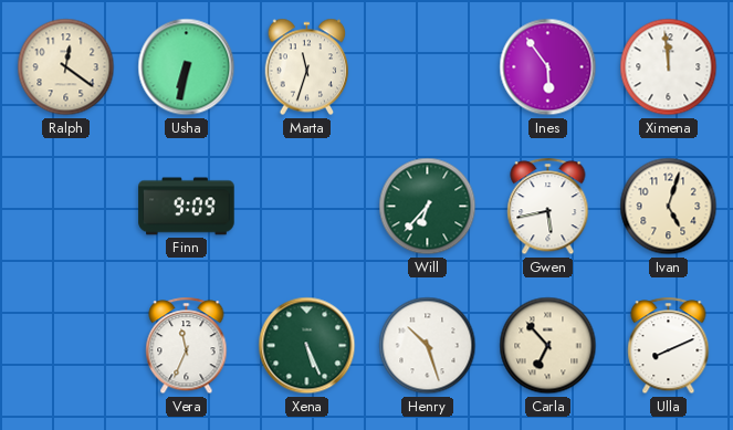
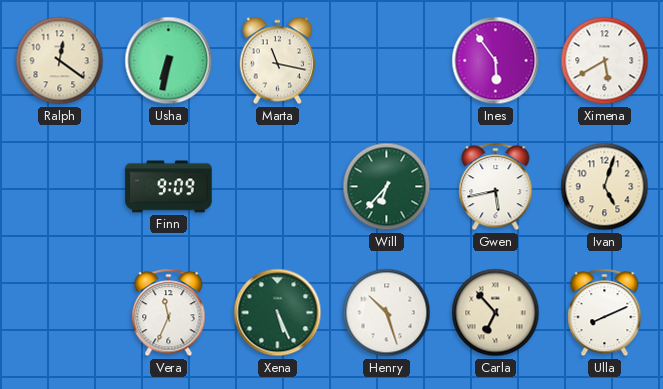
Marta: 11:33 -> 11:17
Ximena: 11:59 -> 5:40
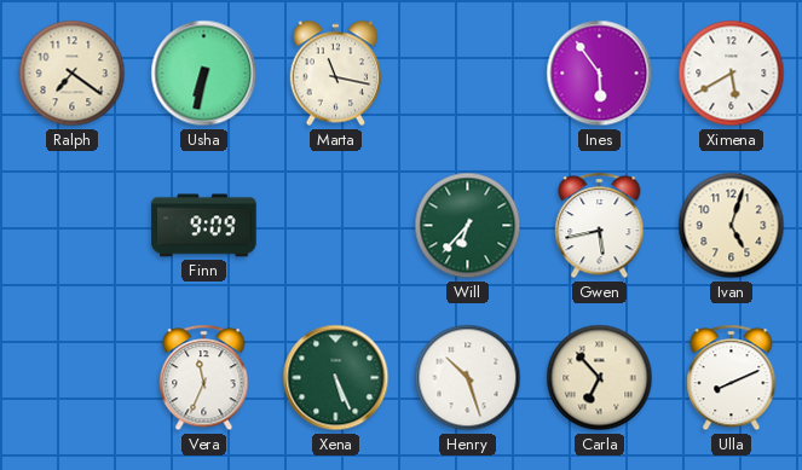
Ralph: 12:21 -> 7:21
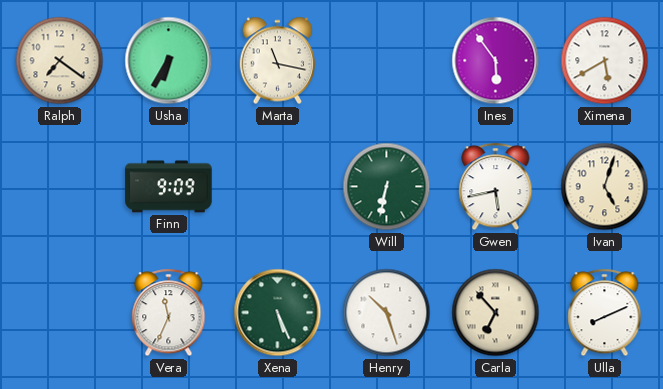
Usha: 6:32 -> 6:35
Will: 6:37 -> 6:32
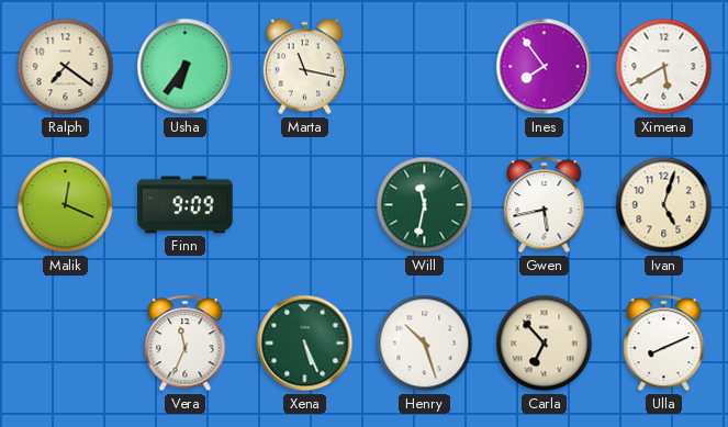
Usha: 6:35 -> 6:36
Ines: 5:54 -> 7:54
Malik: none -> 12:19
Will: 6:32 -> 11:32
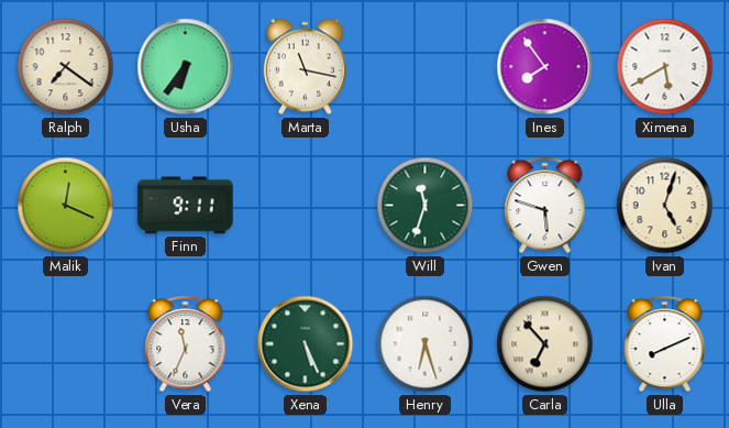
Finn: 9:09 -> 9:11
Will: 11:32 -> 11:33
Gwen: 5:43 -> 5:48
Henry: 10:27 -> 6:27
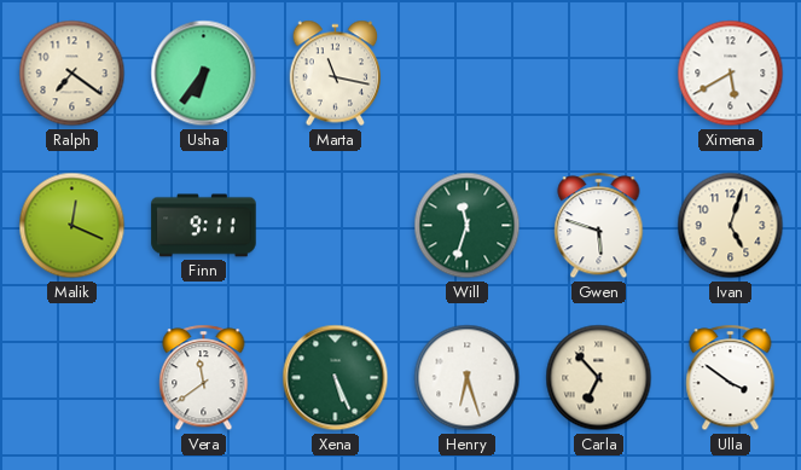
Ines: 7:54 -> none
Vera: 11:34 -> 11:39
Ulla: 8:11 -> 3:51
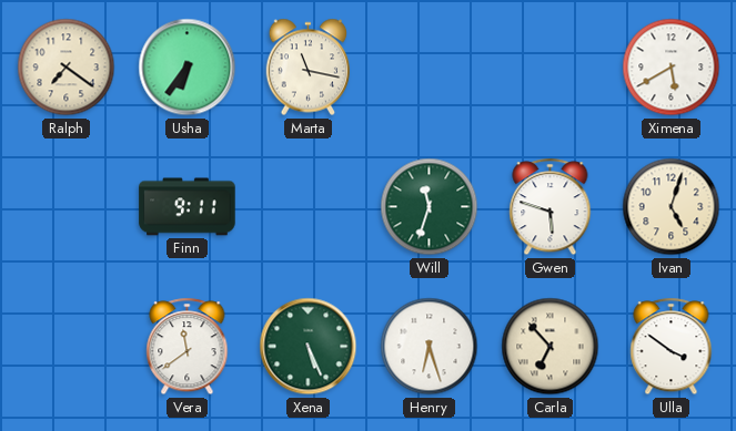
Malik: 12:19 -> none
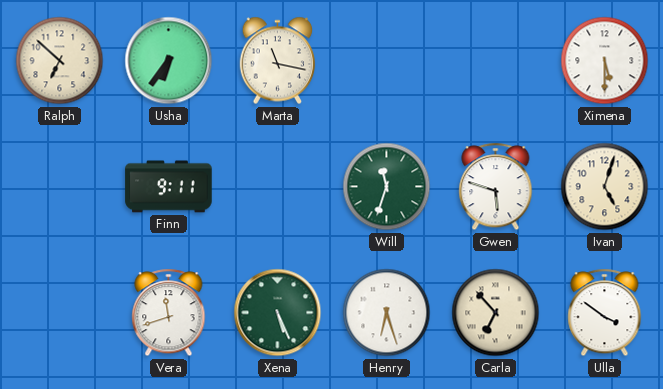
Ralph: 7:21 -> 6:52
Ximena: 5:40 -> 5:30
Vera: 11:39 -> 11:42
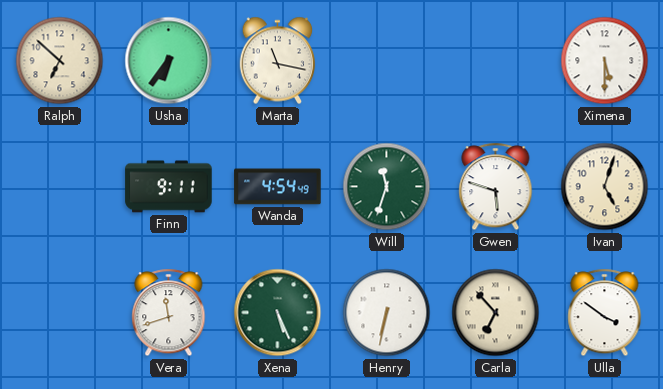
Wanda: none -> 4:54
Henry: 6:27 -> 6:32
